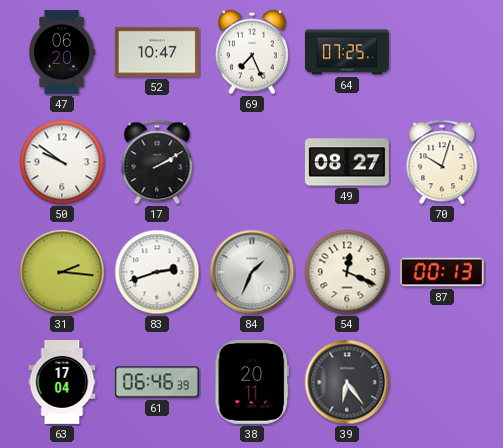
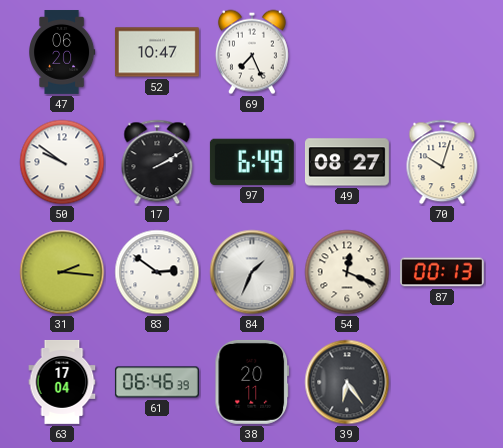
64: 07:25 -> none
97: none -> 6:49
83: 2:42 -> 2:51
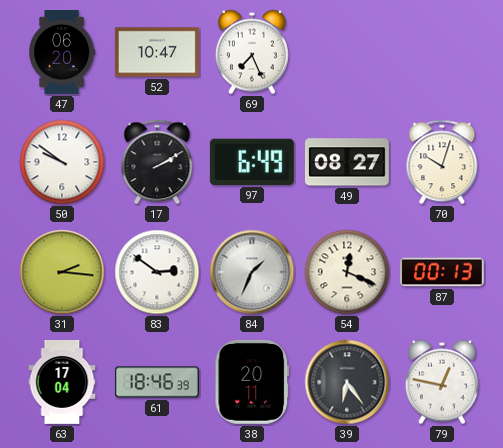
61: 06:46 -> 18:46
79: none -> 12:47
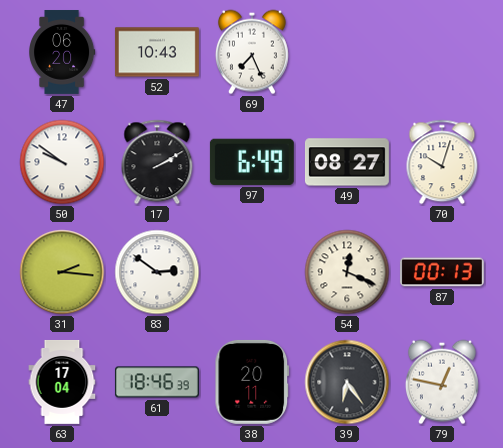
52: 10:47 -> 10:43
84: 1:34 -> none
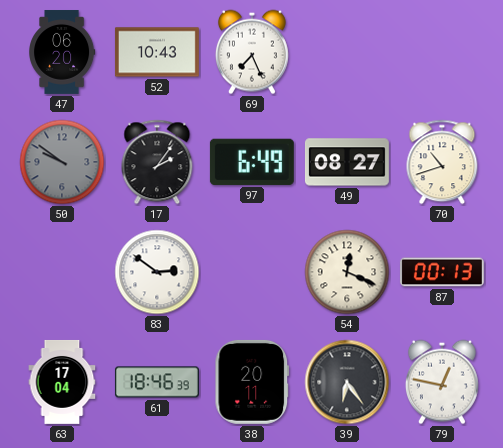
50 dial: white -> grey
17: 2:10 -> 2:06
70: 10:03 -> 10:42
31: 2:16 -> none
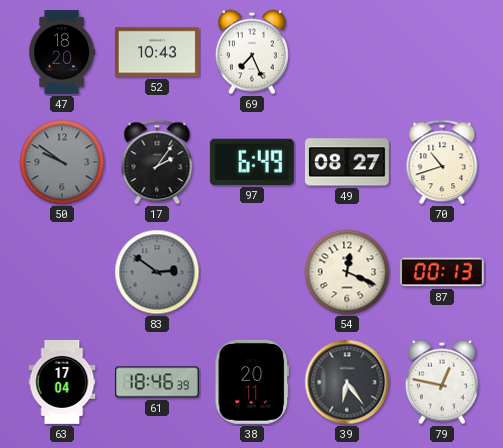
47: 06:20 -> 18:20
83 dial: white -> grey
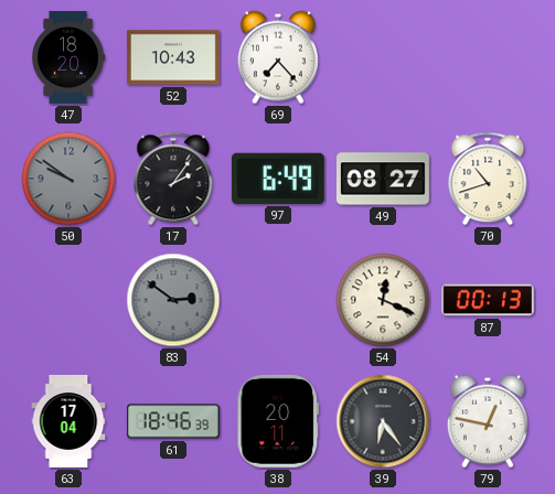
69: 7:26 -> 7:23
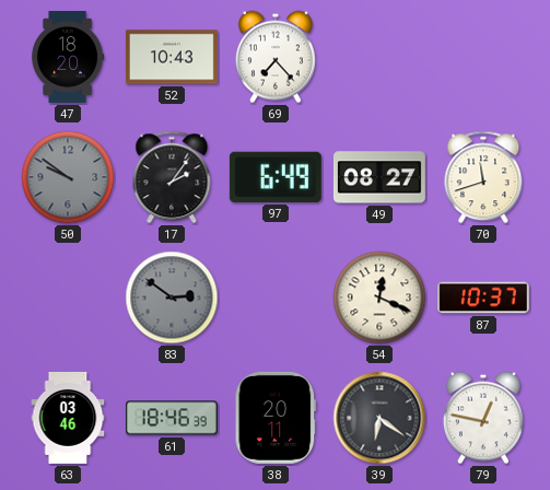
70: 10:42 -> 11:42
87: 00:13 -> 10:37
63: 17:04 -> 03:46
39: 6:24 -> 6:21
